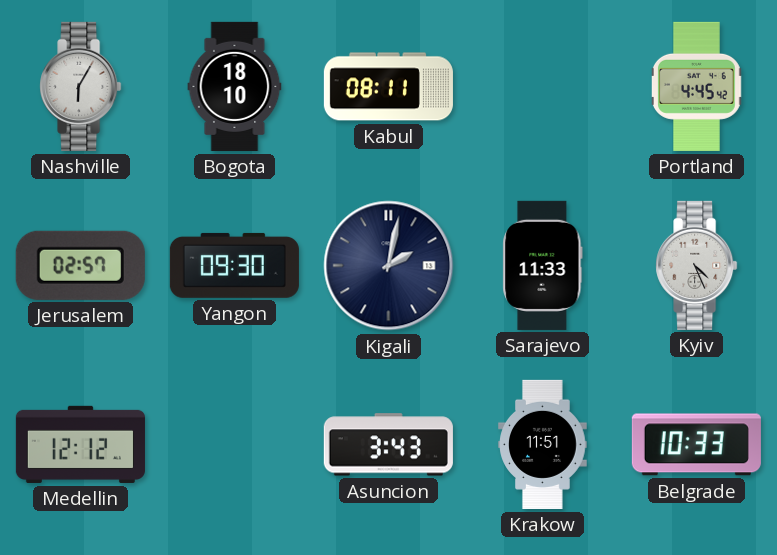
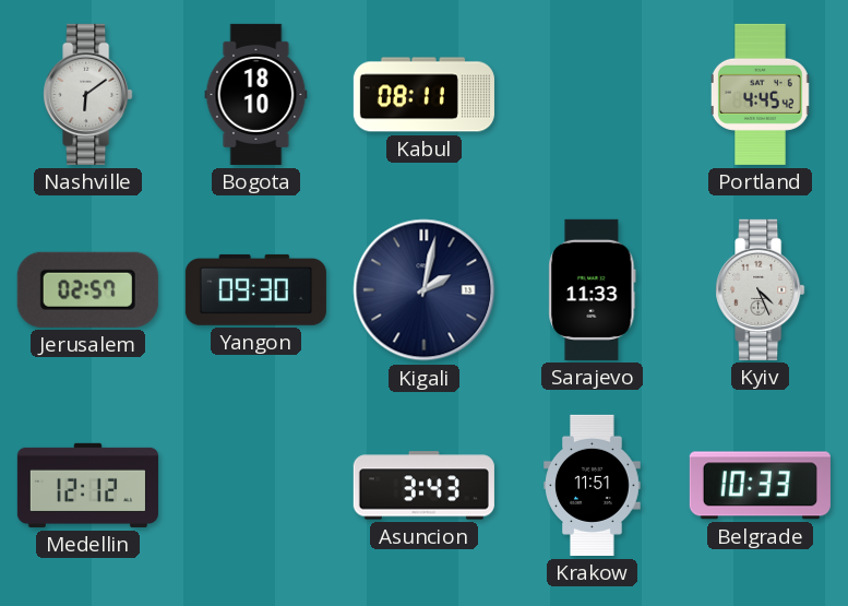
Nashville: 6:05 -> 6:09
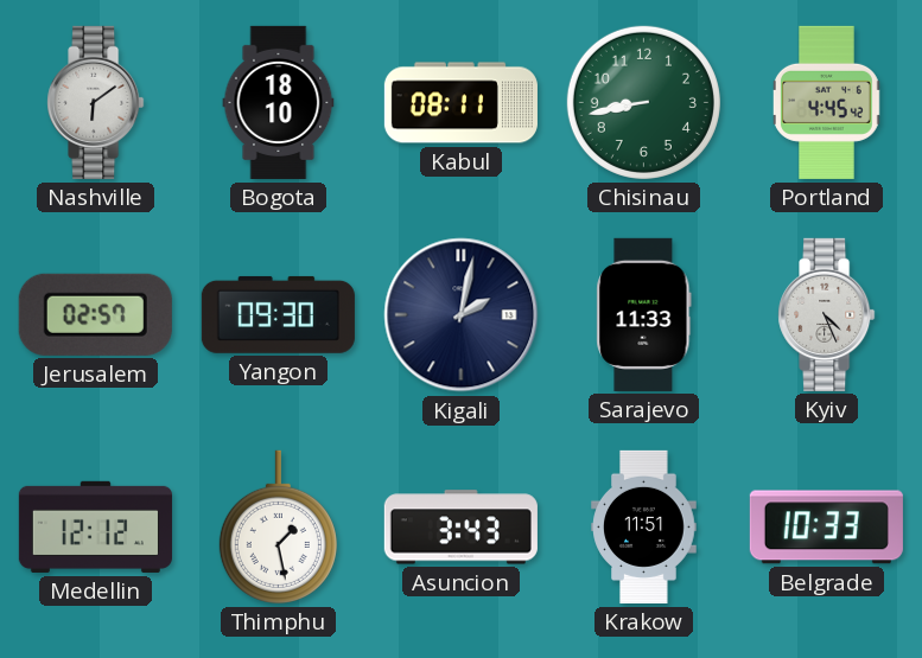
Chisinau: none -> 8:43
Thimphu: none -> 1:28
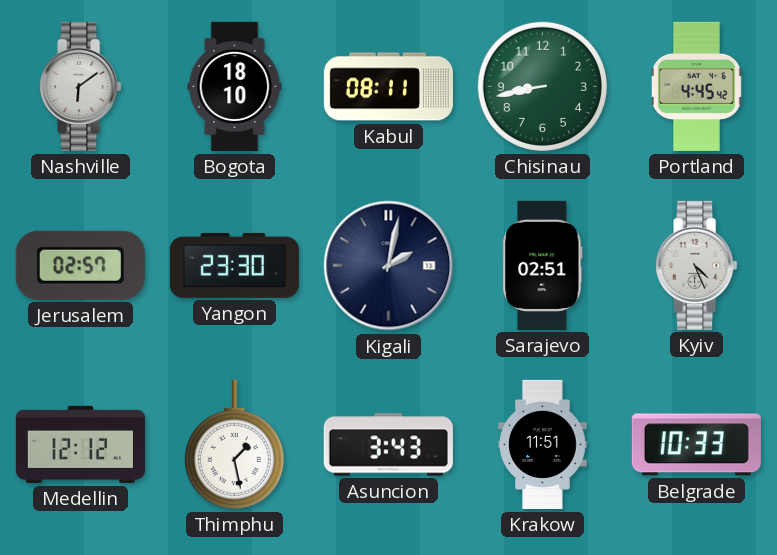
Yangon: 09:30 -> 23:30
Sarajevo: 11:33 -> 02:51
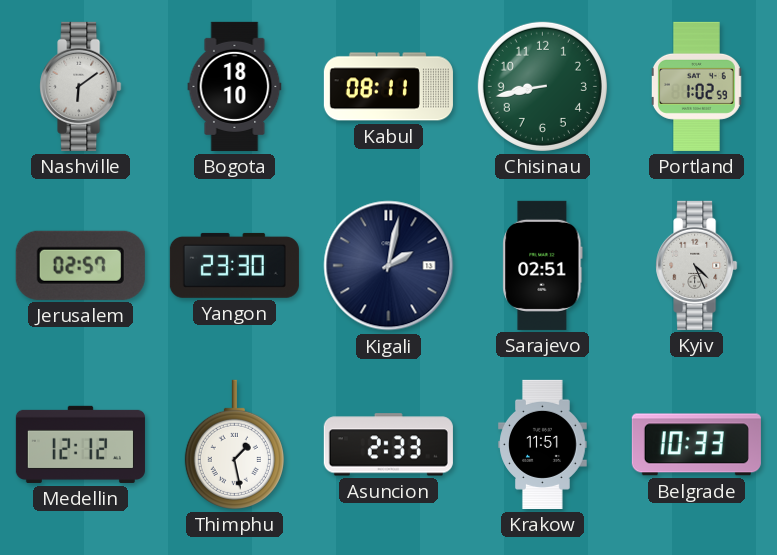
Portland: 4:45 -> 1:02
Asuncion: 3:43 -> 2:33
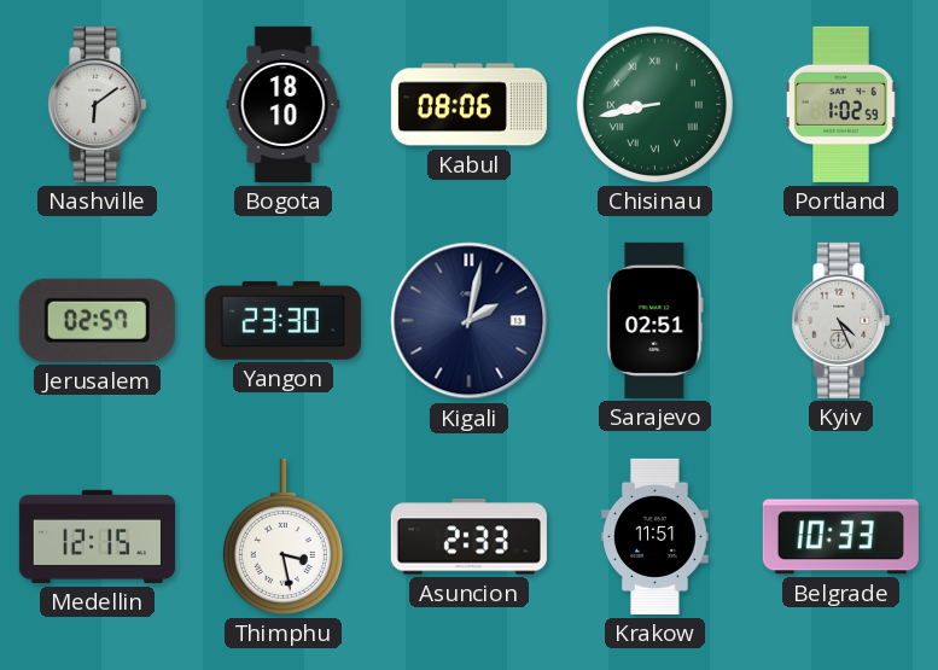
Kabul: 08:11 -> 08:06
Chisinau numerals: Arabic -> Roman
Medellin: 12:12 -> 12:15
Thimphu: 1:28 -> 3:28
